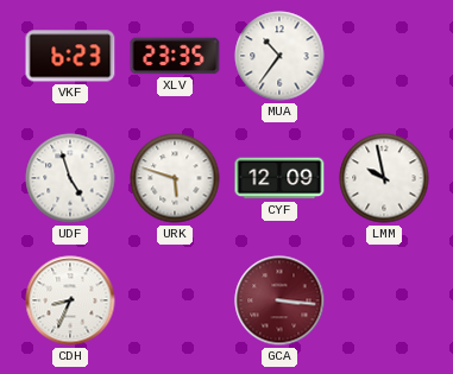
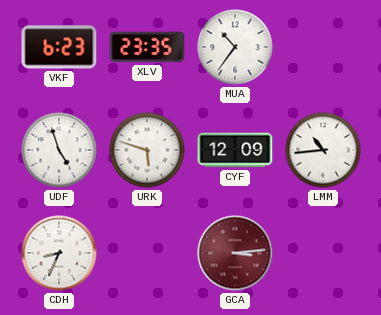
LMM: 9:58 -> 10:44
GCA: 3:16 -> 3:14
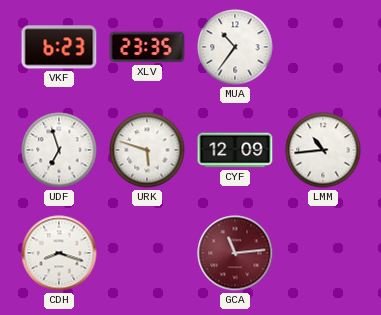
UDF: 4:57 -> 6:57
CDH: 8:34 -> 8:18
GCA: 3:14 -> 11:14
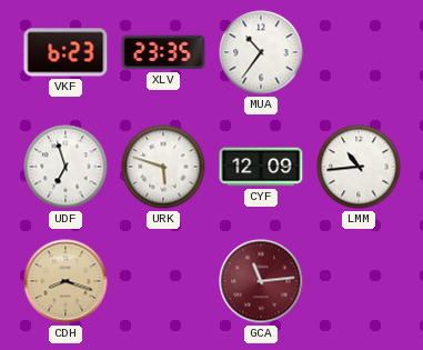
CDH dial: white -> champagne
